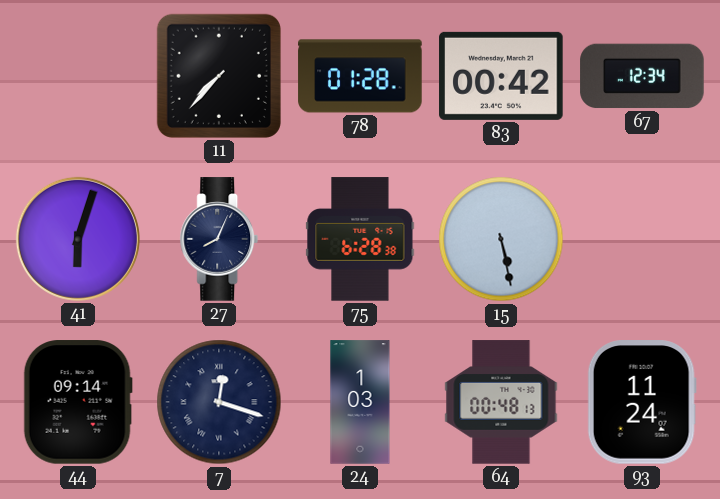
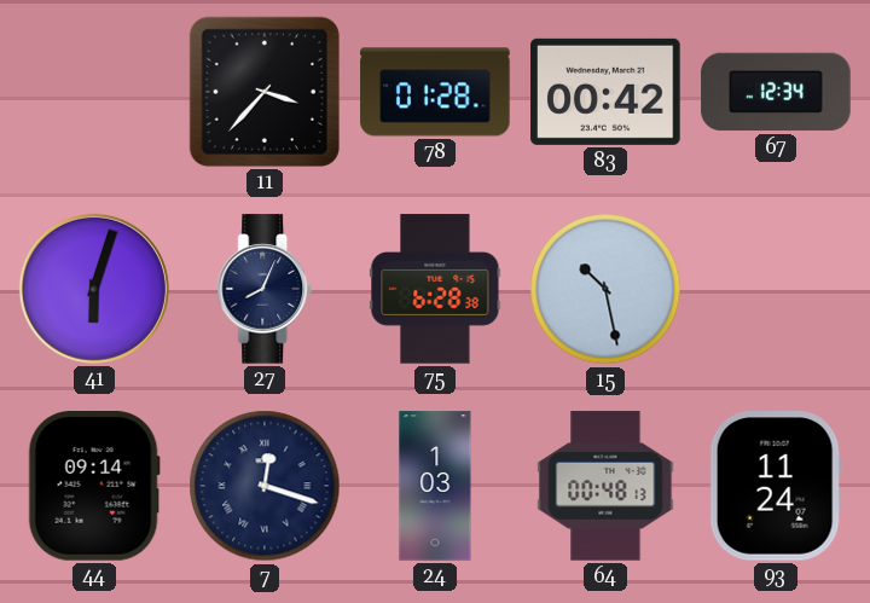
11: 7:37 -> 3:37
15: 5:28 -> 10:28
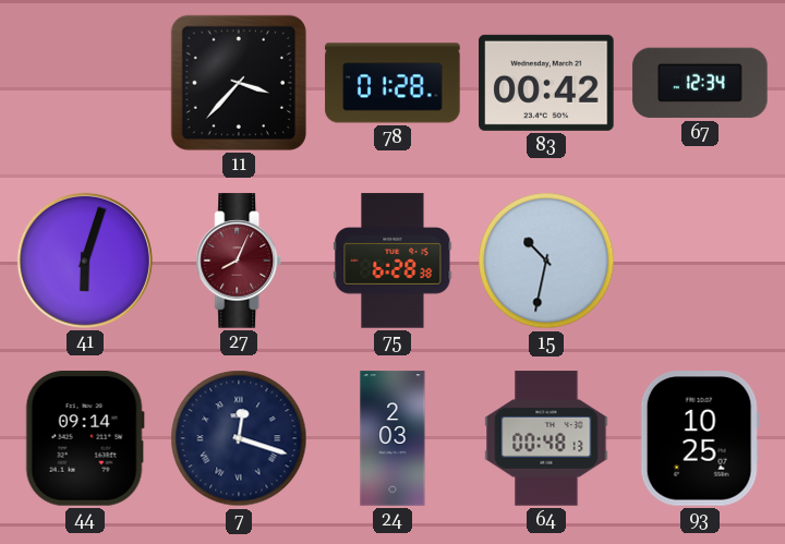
27 dial: navy -> burgundy
15: 10:28 -> 10:32
24: 1:03 -> 2:03
93: 11:24 -> 10:25
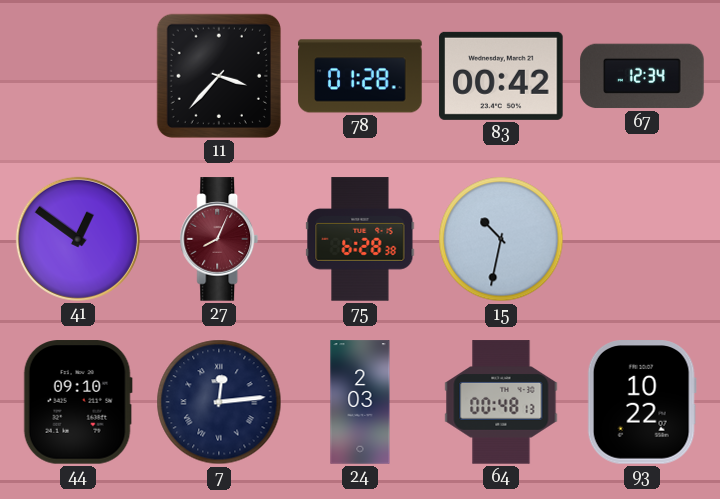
41: 6:03 -> 12:51
44: 09:14 -> 09:10
7: 12:18 -> 12:14
93: 10:25 -> 10:22
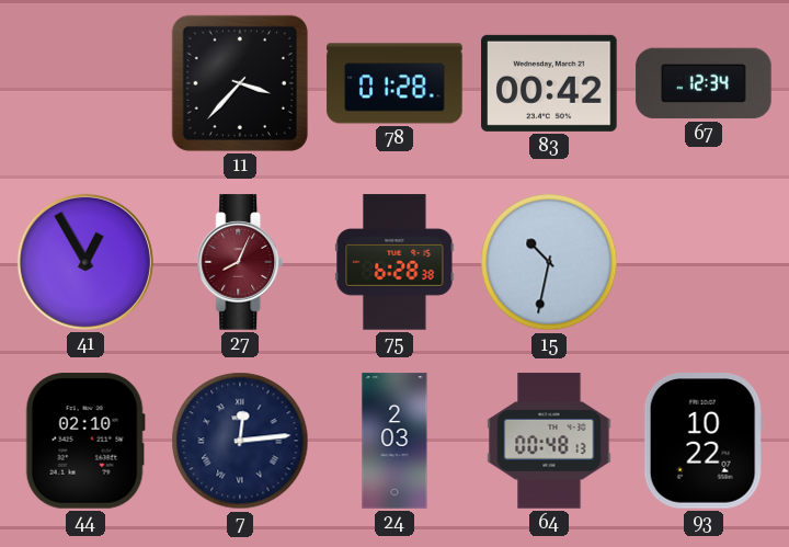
41: 12:51 -> 12:55
44: 09:10 -> 02:10
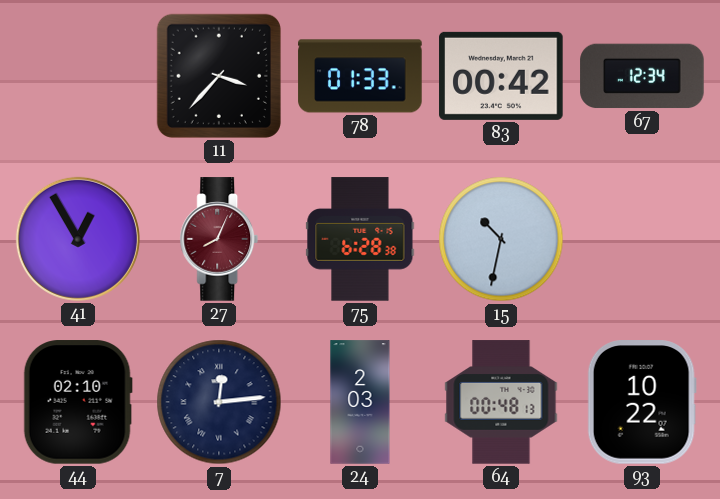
78: 01:28 -> 01:33
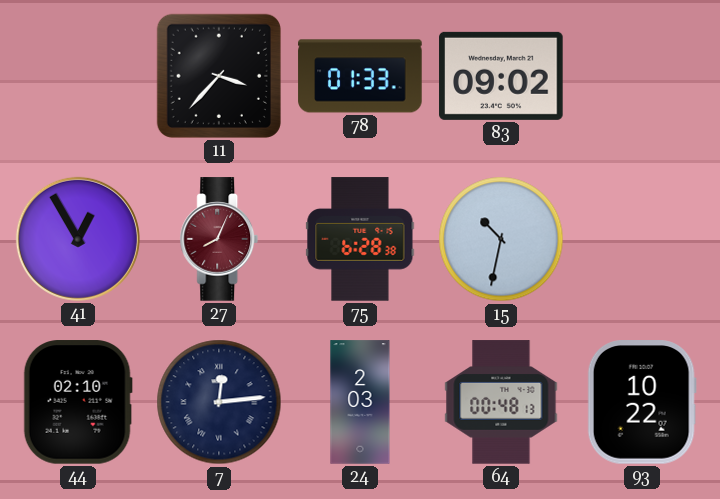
83: 00:42 -> 09:02
67: 12:34 -> none
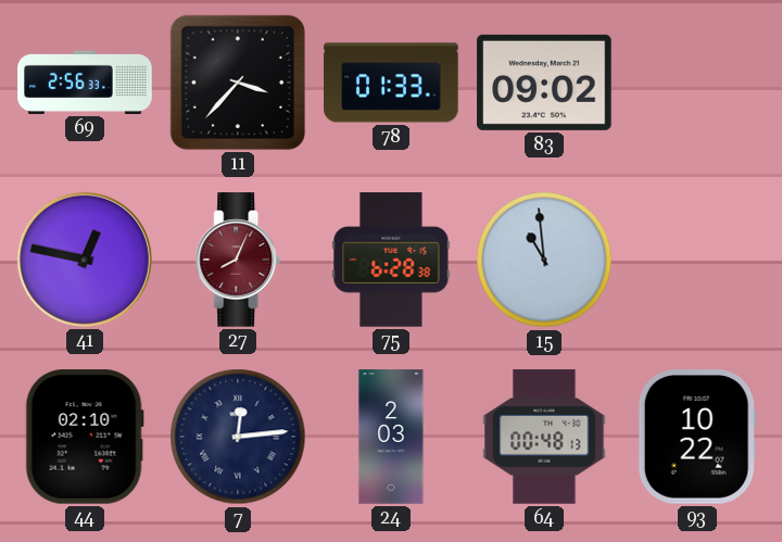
69: none -> 2:56
41: 12:55 -> 12:47
15: 10:32 -> 10:59
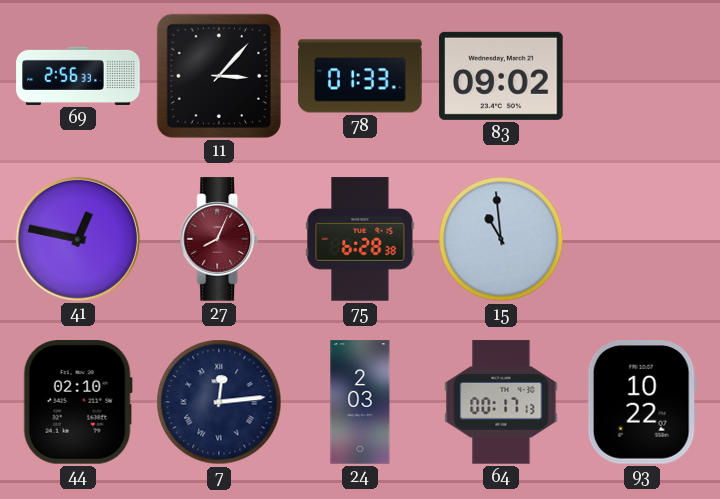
11: 3:37 -> 3:07
64: 00:48 -> 00:17
